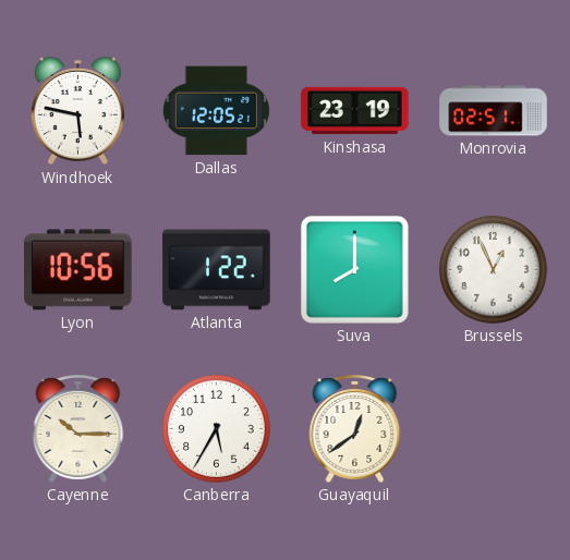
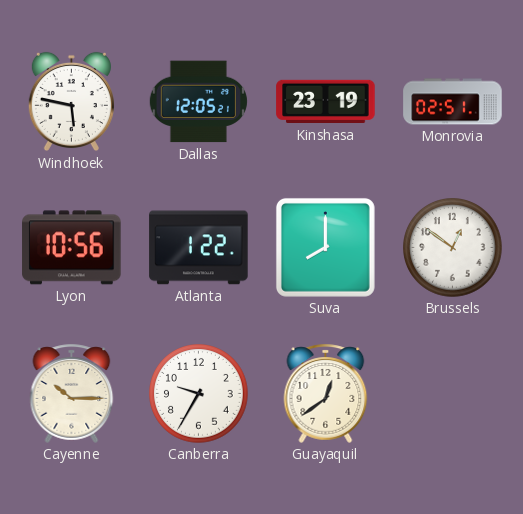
Brussels: 12:56 -> 12:51
Canberra: 5:35 -> 9:35
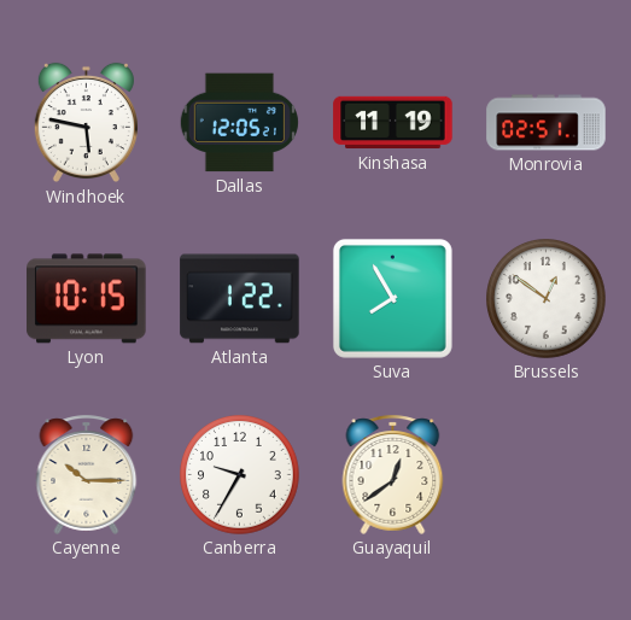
Kinshasa: 23:19 -> 11:19
Lyon: 10:56 -> 10:15
Suva: 8:00 -> 7:55
